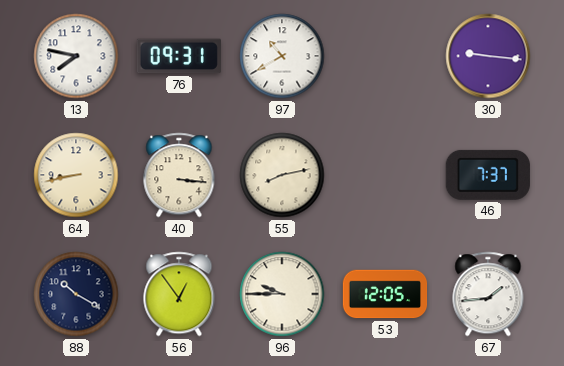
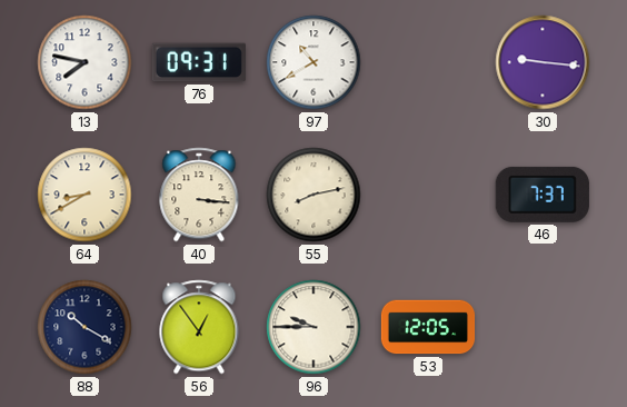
64: 8:43 -> 8:40
67: 1:44 -> none
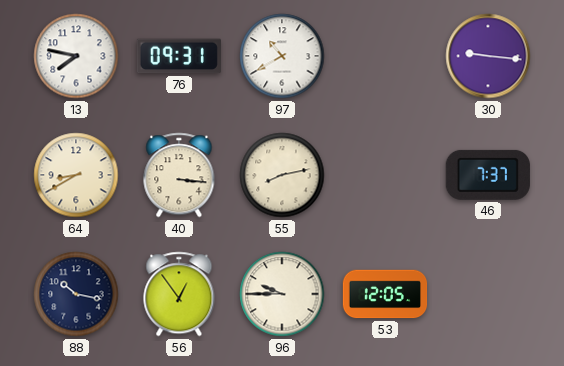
88: 10:20 -> 10:17
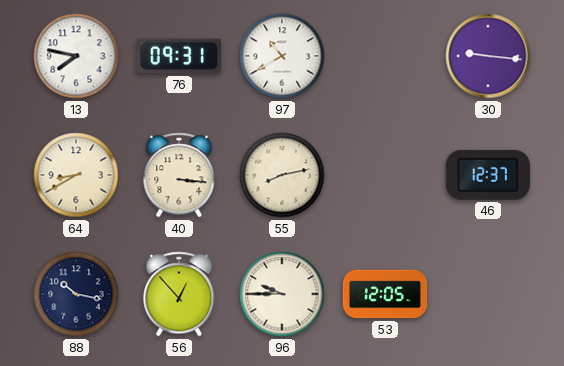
46: 7:37 -> 12:37
56: 12:54 -> 12:53
